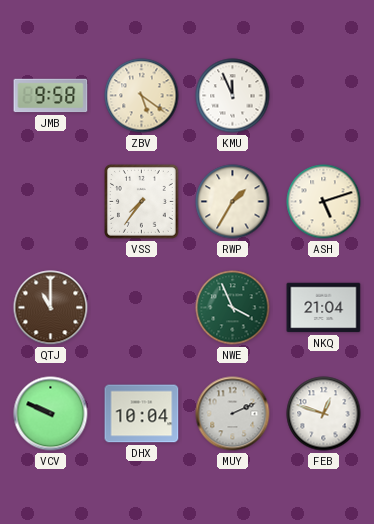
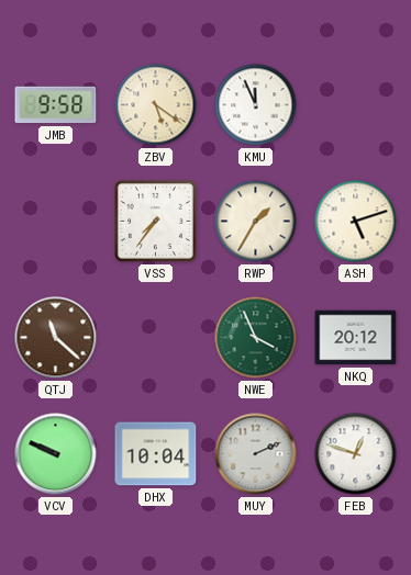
QTJ: 11:00 -> 11:22
NKQ: 21:04 -> 20:12
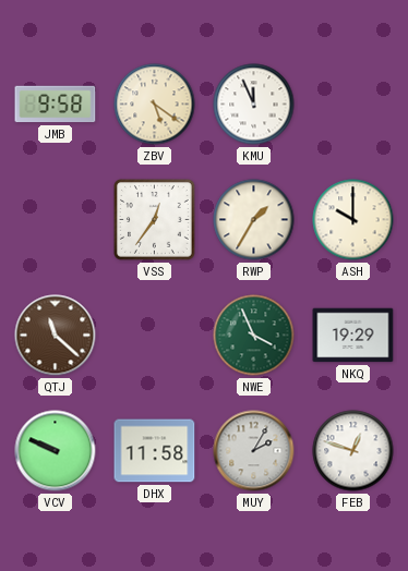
VSS: 7:36 -> 12:36
ASH: 5:12 -> 10:00
NKQ: 20:12 -> 19:29
DHX: 10:04 -> 11:58
MUY: 2:11 -> 2:05
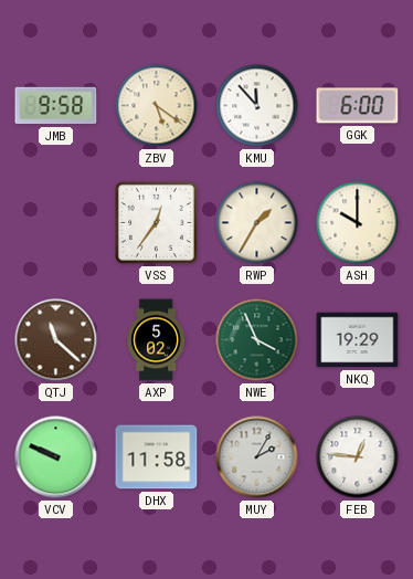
KMU: 11:56 -> 11:53
GGK: none -> 6:00
AXP: none -> 5:02
FEB: 12:48 -> 12:46
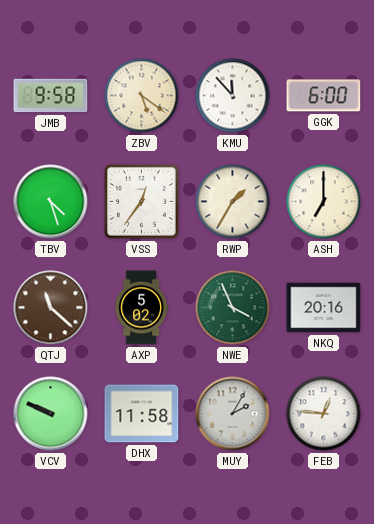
TBV: none -> 4:27
ASH: 10:00 -> 7:00
NKQ: 19:29 -> 20:16
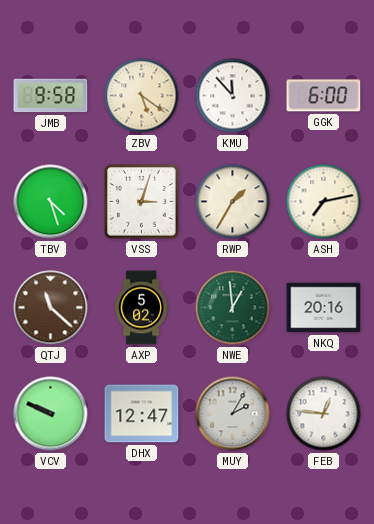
VSS: 12:36 -> 3:03
ASH: 7:00 -> 7:13
NWE: 3:56 -> 12:59
DHX: 11:58 -> 12:47
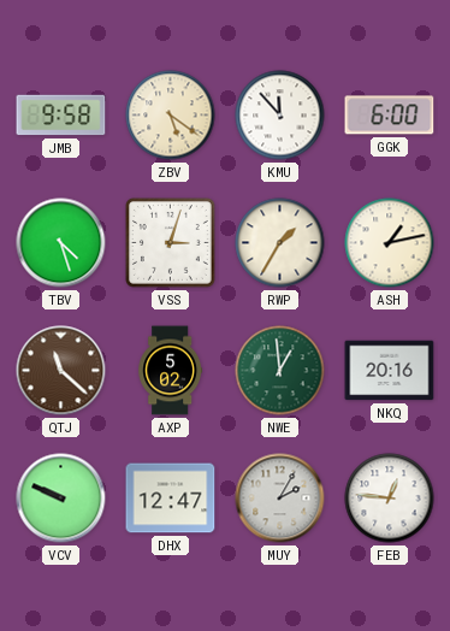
ASH: 7:13 -> 1:13
